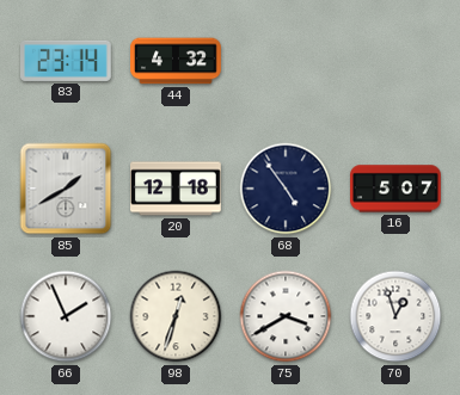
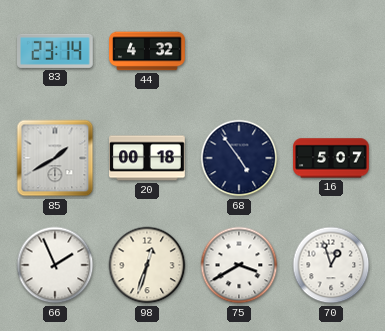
20: 12:18 -> 00:18
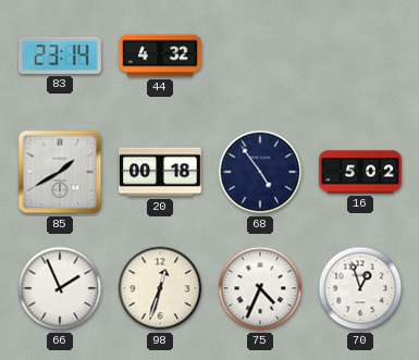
16: 5:07 -> 5:02
75: 3:40 -> 4:34
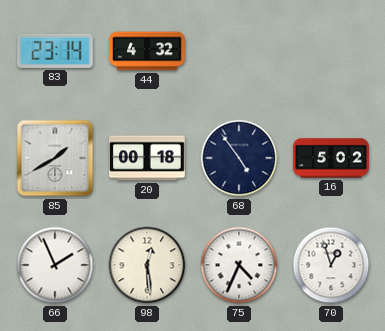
98: 12:33 -> 12:29
